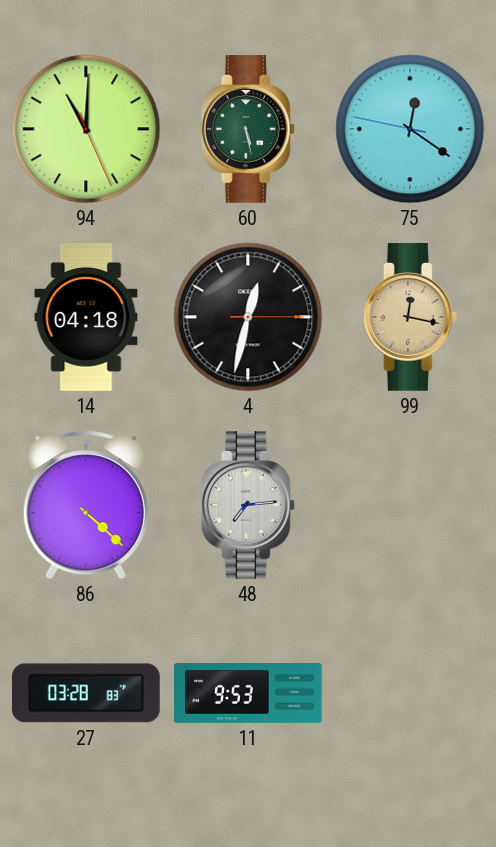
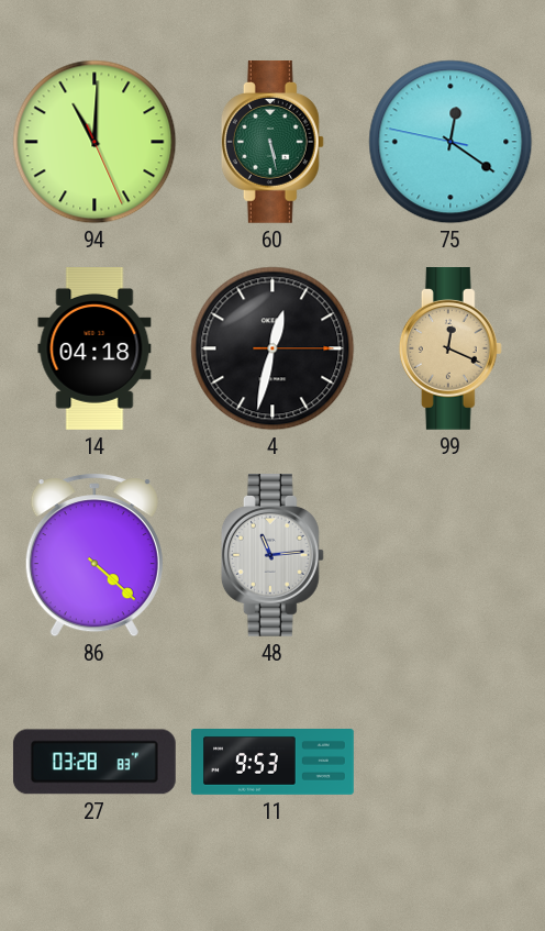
99: 12:17 -> 12:19
48: 7:14 -> 11:14
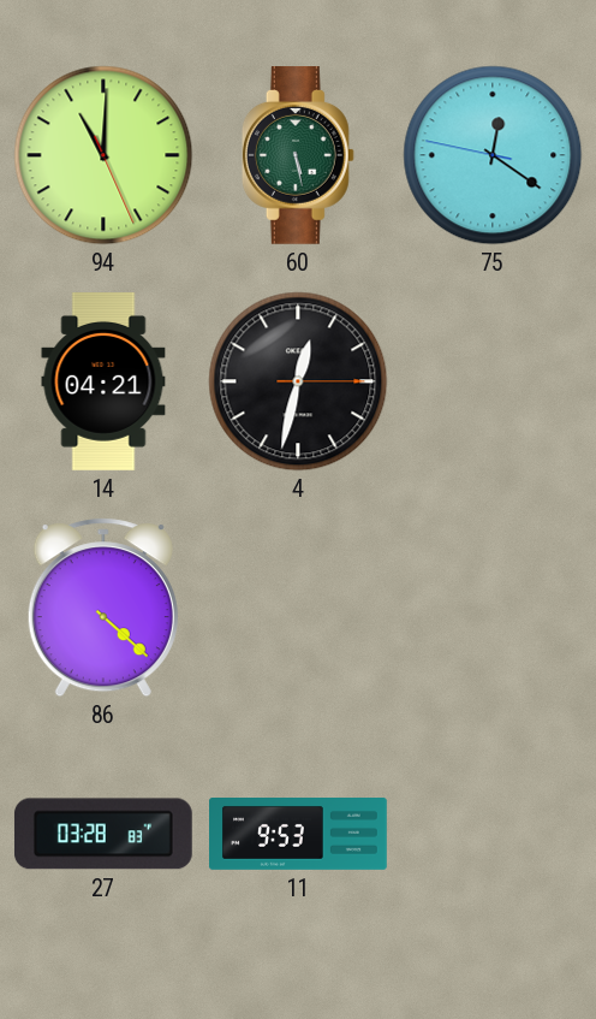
14: 04:18 -> 04:21
99: 12:19 -> none
48: 11:14 -> none
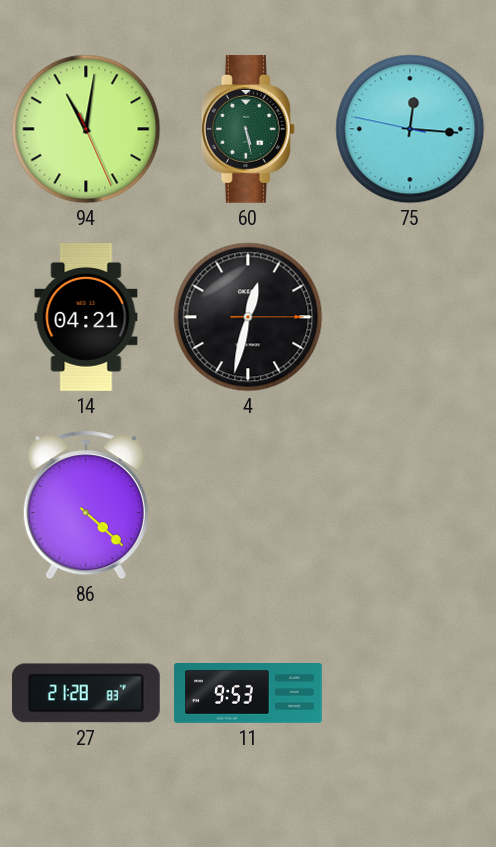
94: 11:00 -> 11:01
75: 12:20 -> 12:15
27: 03:28 -> 21:28
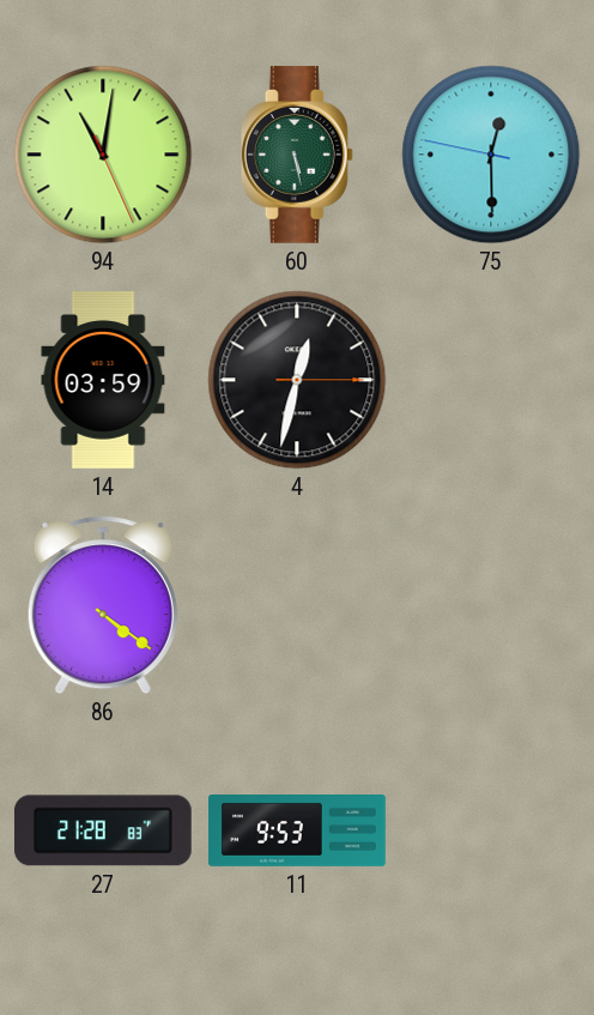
75: 12:15 -> 12:29
14: 04:21 -> 03:59
86: 4:22 -> 4:21
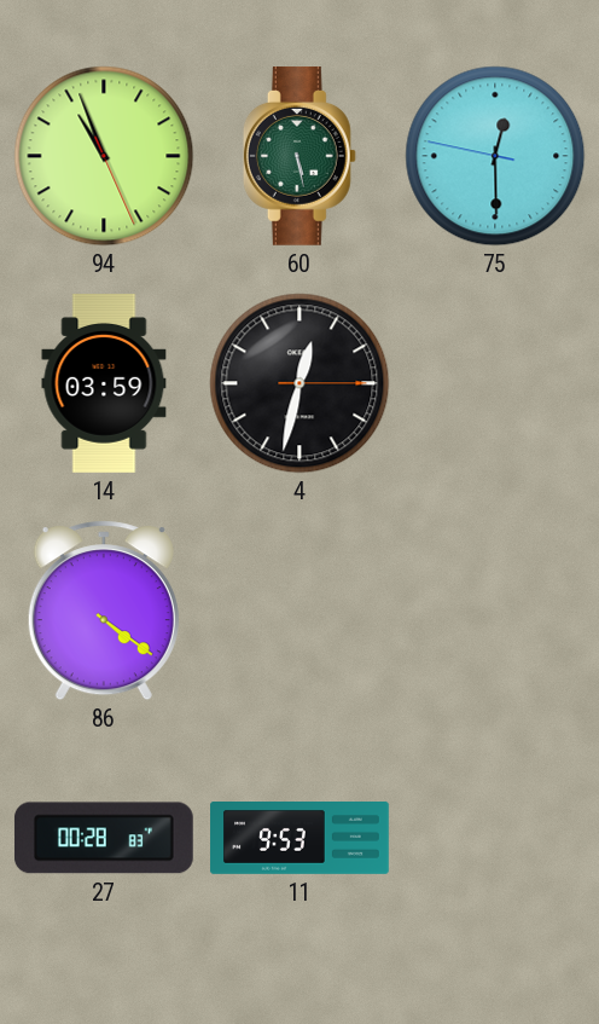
94: 11:01 -> 10:56
27: 21:28 -> 00:28
